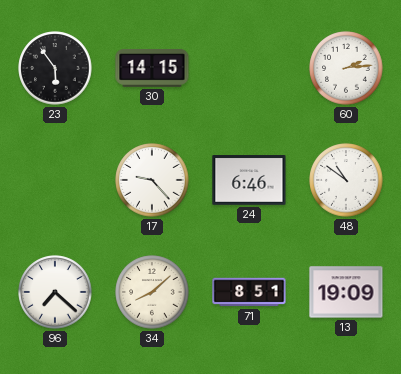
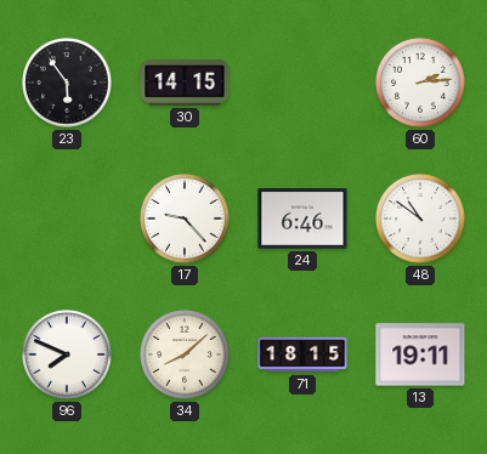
96: 7:22 -> 7:49
71: 8:51 -> 18:15
13: 19:09 -> 19:11
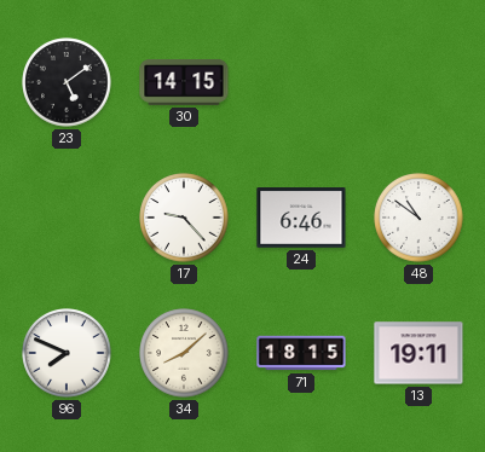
23: 5:54 -> 5:09
60: 2:14 -> none
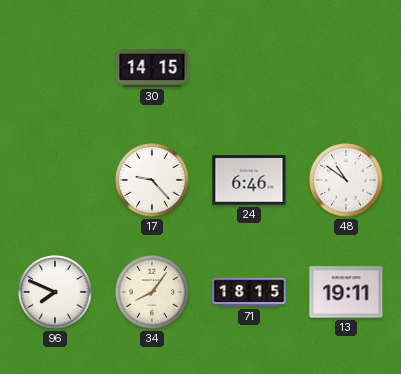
23: 5:09 -> none
34: 8:08 -> 8:06
